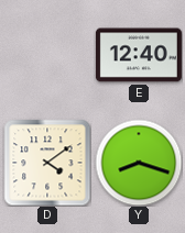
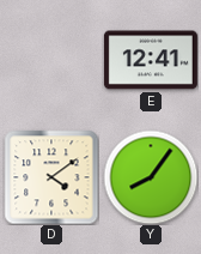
E: 12:40 -> 12:41
Y: 8:18 -> 8:06
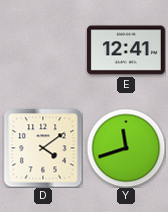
Y: 8:06 -> 11:42
